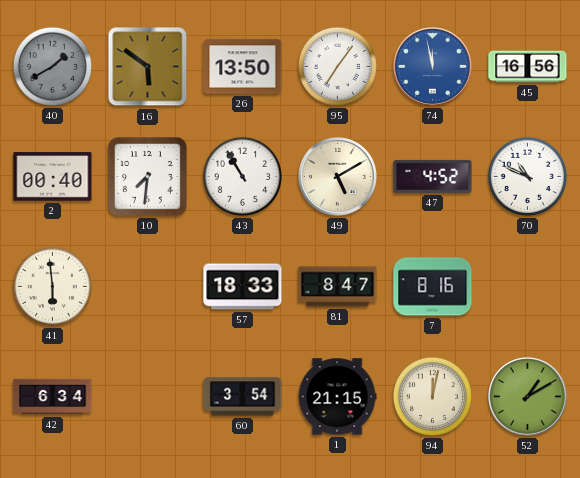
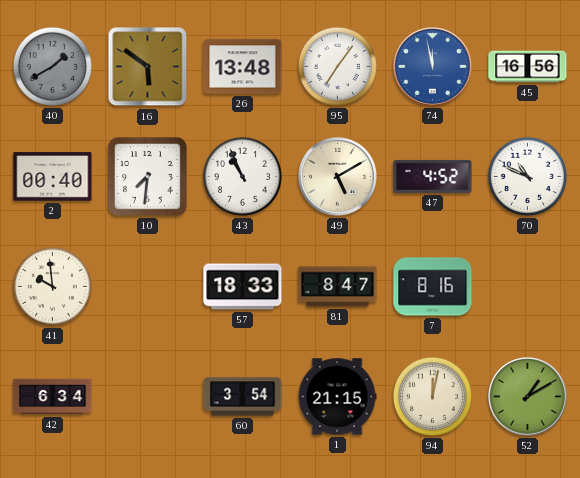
26: 13:50 -> 13:48
43: 10:55 -> 10:56
41: 5:59 -> 9:59
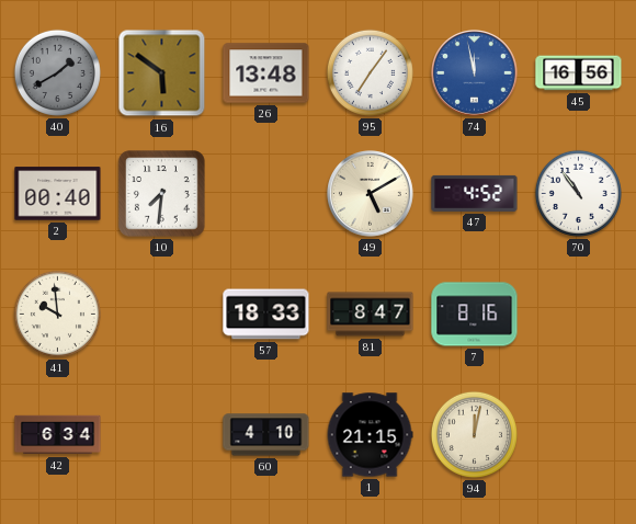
43: 10:56 -> none
70: 10:49 -> 10:54
60: 3:54 -> 4:10
52: 1:10 -> none
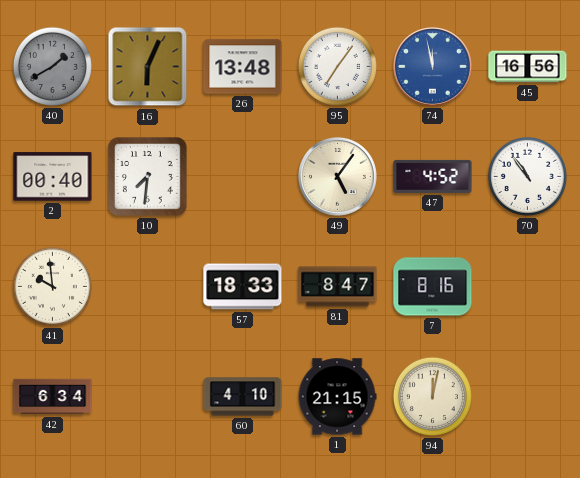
16: 5:51 -> 6:04
49: 5:10 -> 5:06
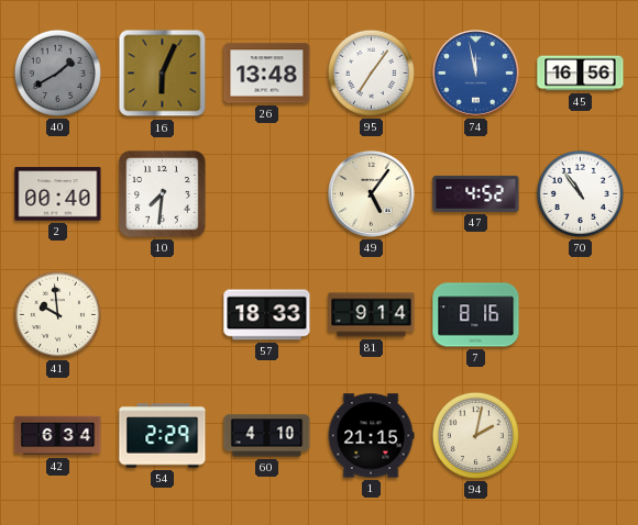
81: 8:47 -> 9:14
54: none -> 2:29
94: 12:02 -> 2:02
